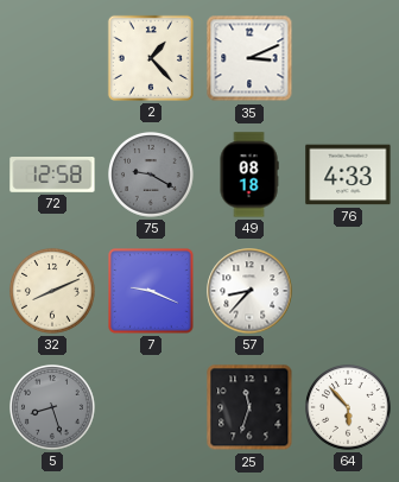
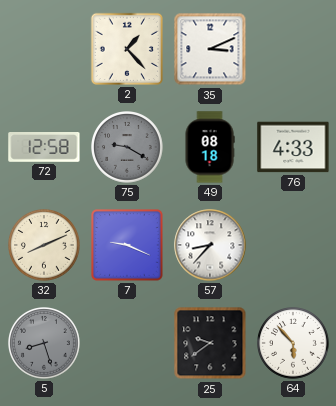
25: 11:33 -> 9:39
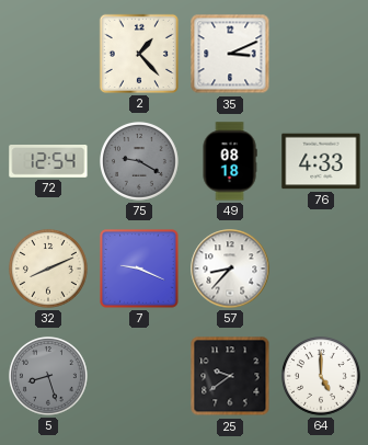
72: 12:58 -> 12:54
64: 5:53 -> 5:00
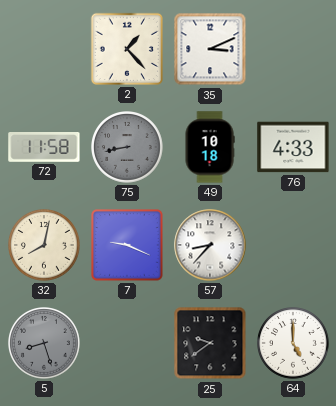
72: 12:54 -> 11:58
75: 9:20 -> 8:43
49: 08:18 -> 10:18
32: 8:11 -> 8:02
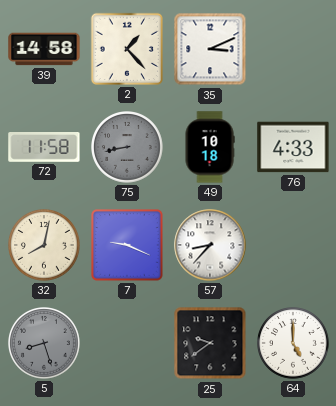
39: none -> 14:58
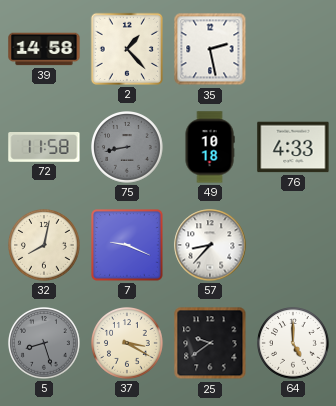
35: 3:11 -> 2:28
37: none -> 3:20
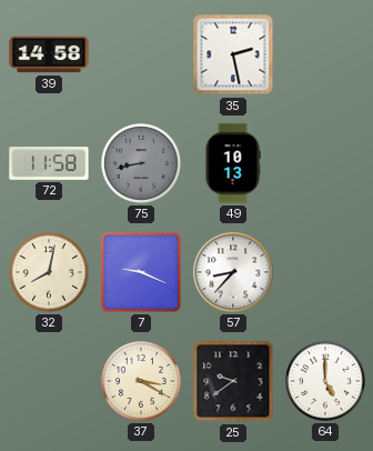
2: 1:23 -> none
49: 10:18 -> 10:13
76: 4:33 -> none
5: 8:27 -> none
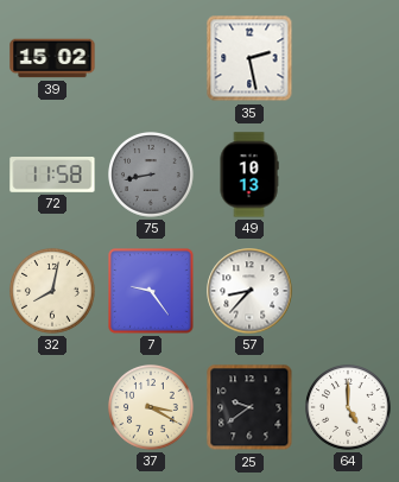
39: 14:58 -> 15:02
7: 9:19 -> 9:24
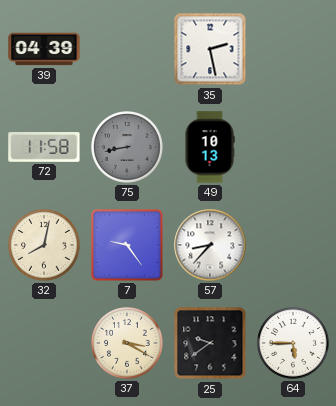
39: 15:02 -> 04:39
64: 5:00 -> 5:45
